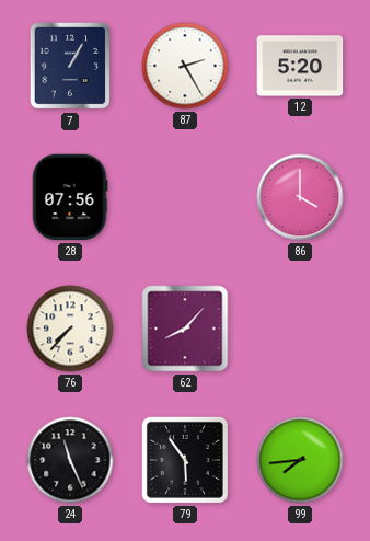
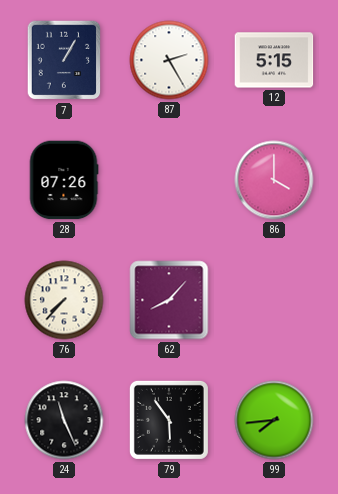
12: 5:20 -> 5:15
28: 07:56 -> 07:26
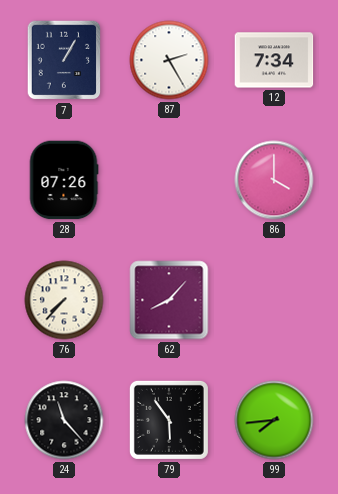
12: 5:15 -> 7:34
24: 11:26 -> 11:23
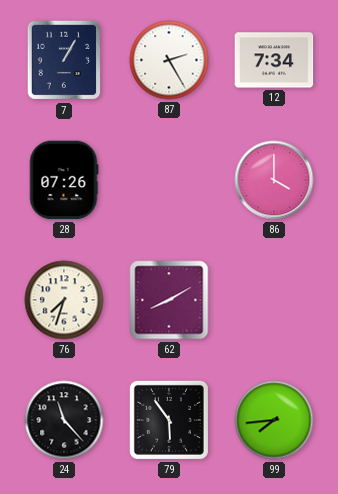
76: 7:37 -> 7:33
62: 8:07 -> 8:10
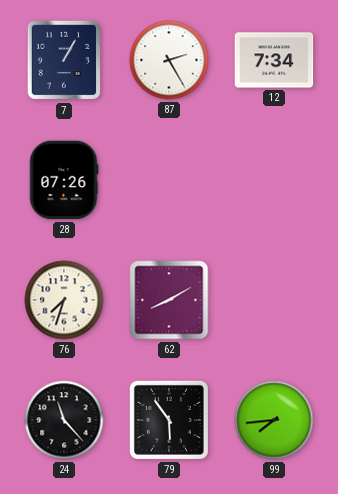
86: 4:00 -> none
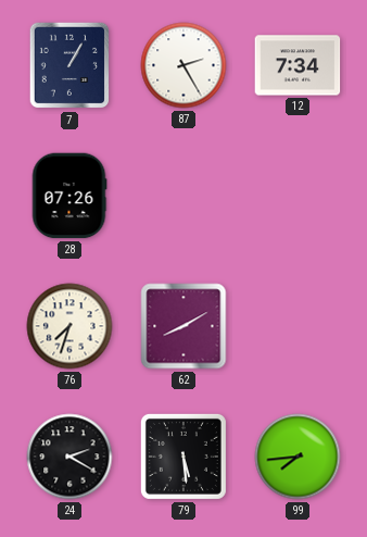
24: 11:23 -> 2:20
79: 5:54 -> 5:29
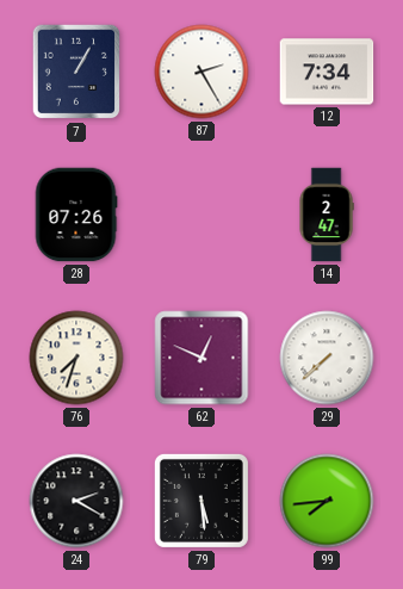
14: none -> 2:47
62: 8:10 -> 12:49
29: none -> 7:38
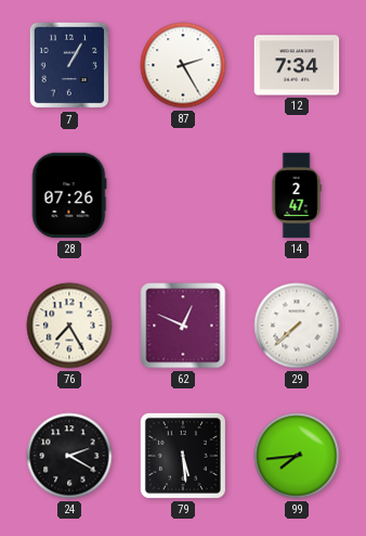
76: 7:33 -> 7:25
